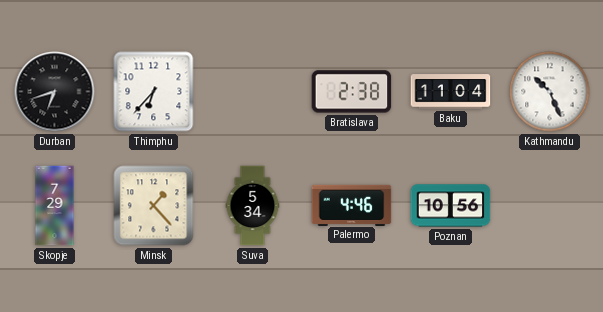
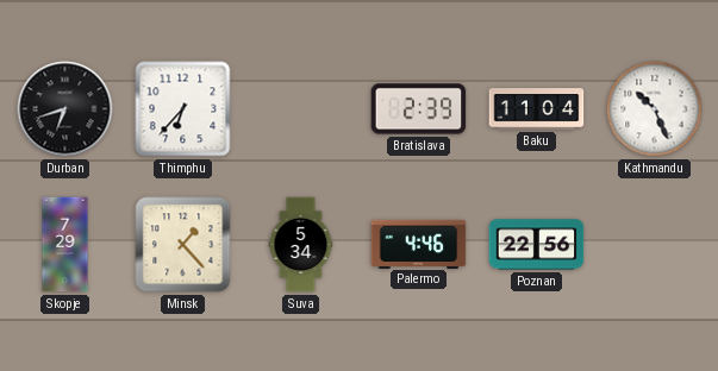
Bratislava: 2:38 -> 2:39
Poznan: 10:56 -> 22:56
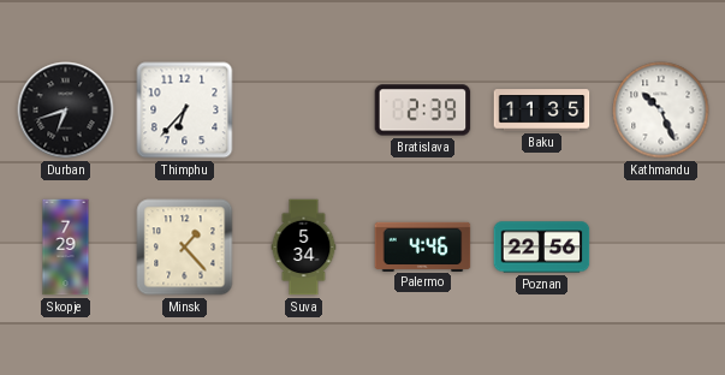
Baku: 11:04 -> 11:35
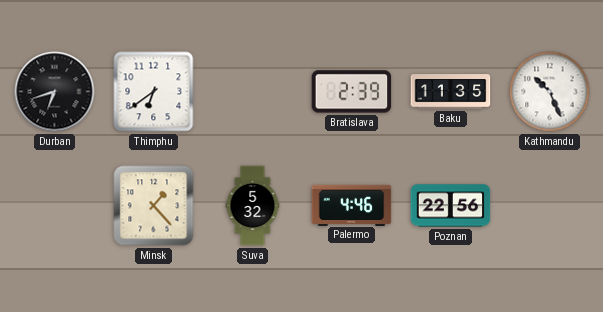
Thimphu: 6:37 -> 6:39
Skopje: 7:29 -> none
Suva: 5:34 -> 5:32
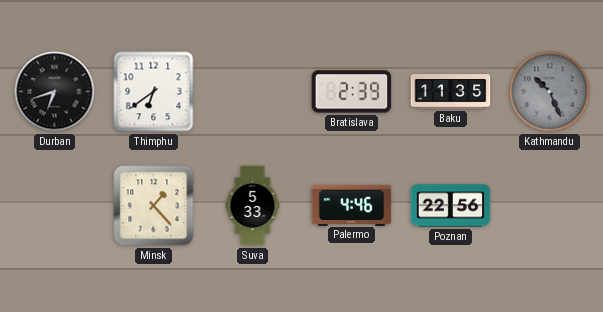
Kathmandu dial: white -> grey
Suva: 5:32 -> 5:33
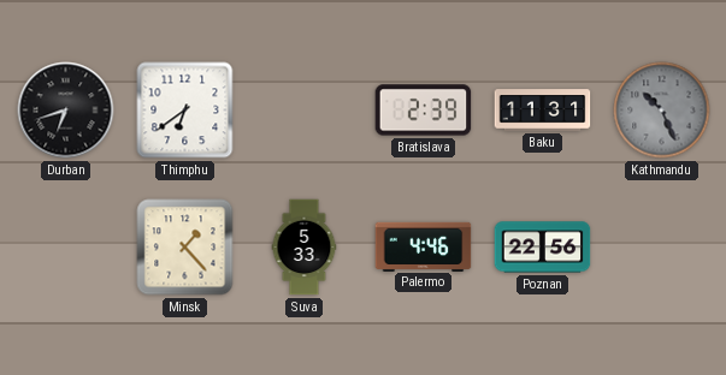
Baku: 11:35 -> 11:31
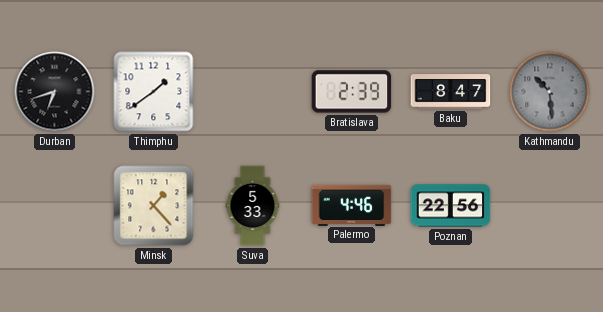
Thimphu: 6:39 -> 1:39
Baku: 11:31 -> 8:47
Kathmandu: 10:26 -> 10:29
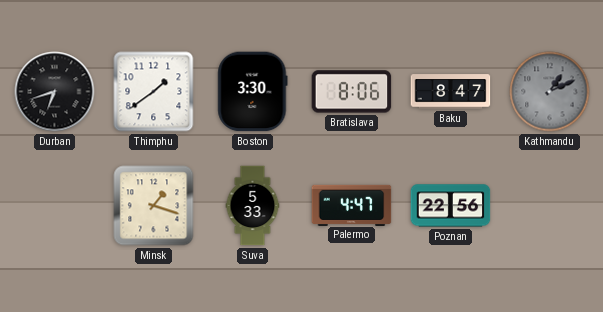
Boston: none -> 3:30
Bratislava: 2:39 -> 8:06
Kathmandu: 10:29 -> 1:11
Minsk: 1:23 -> 1:18
Palermo: 4:46 -> 4:47
